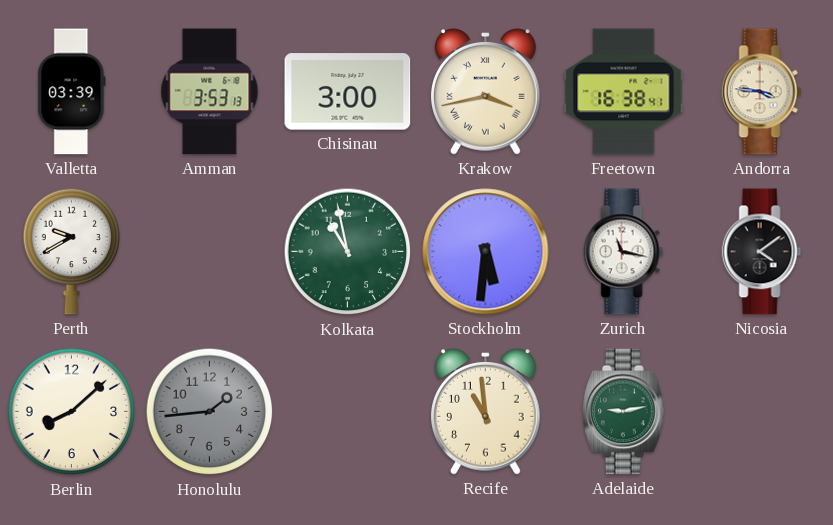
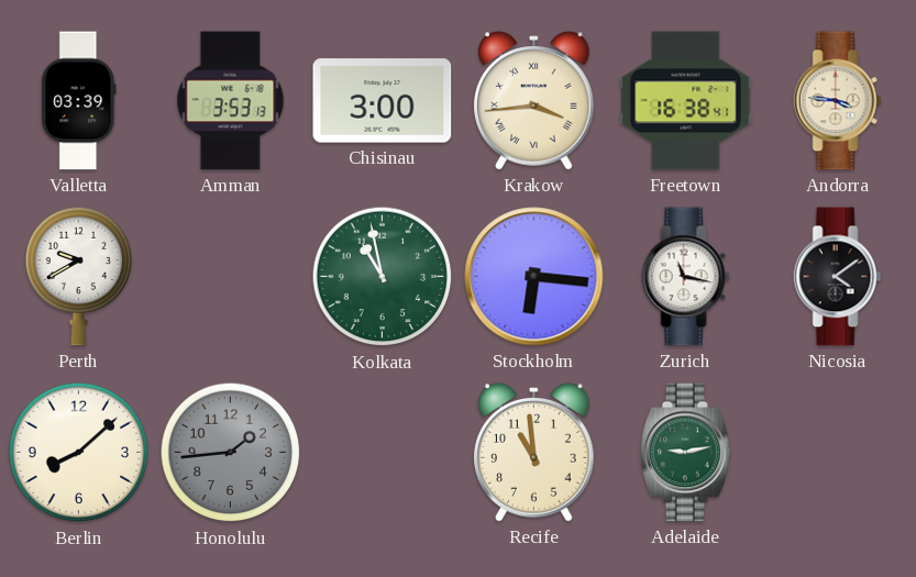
Krakow: 3:43 -> 3:44
Stockholm: 5:31 -> 6:16
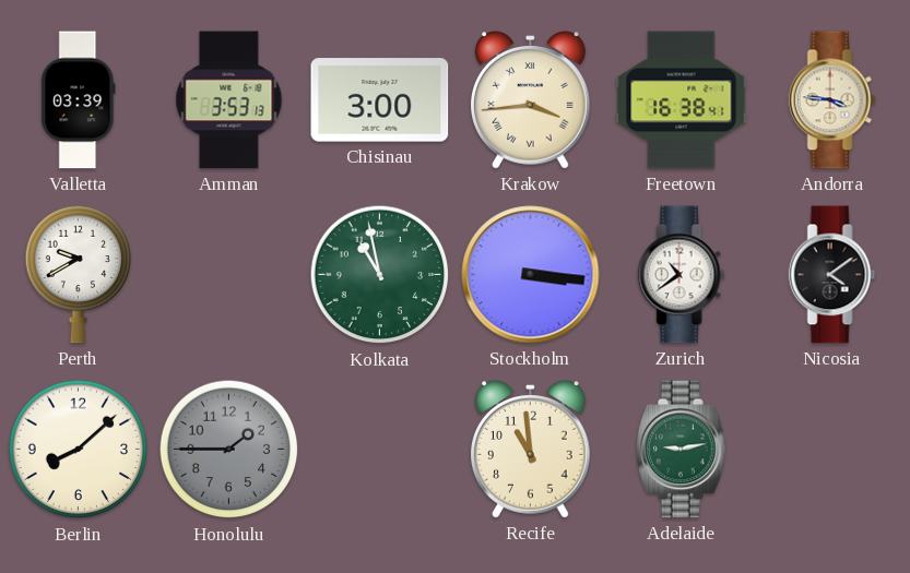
Stockholm: 6:16 -> 3:16
Zurich: 11:17 -> 10:39
Honolulu: 1:44 -> 1:45
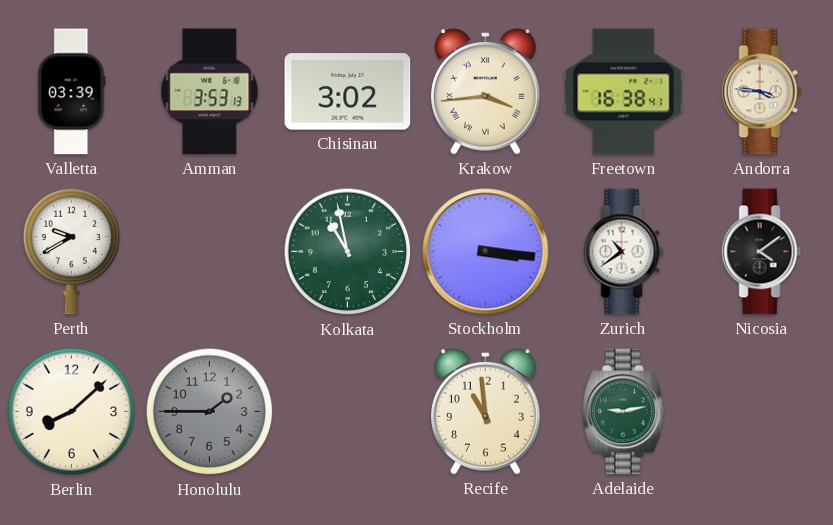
Chisinau: 3:00 -> 3:02
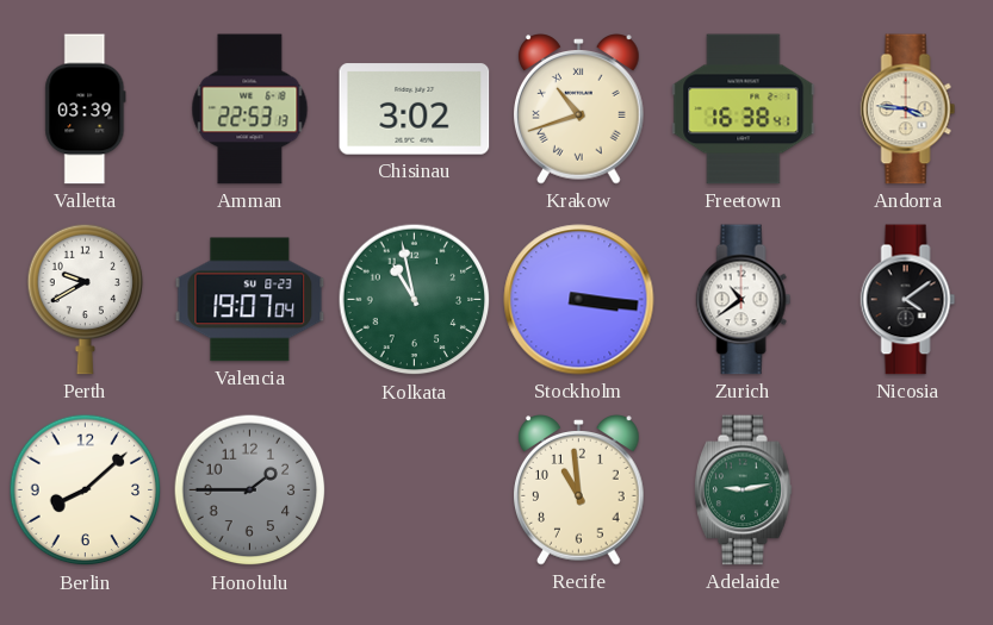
Amman: 3:53 -> 22:53
Krakow: 3:44 -> 10:42
Valencia: none -> 19:07
